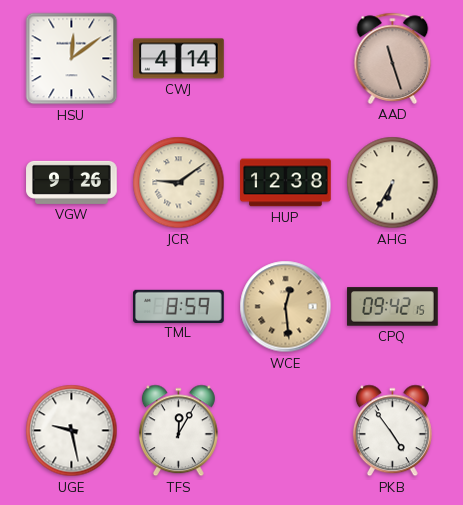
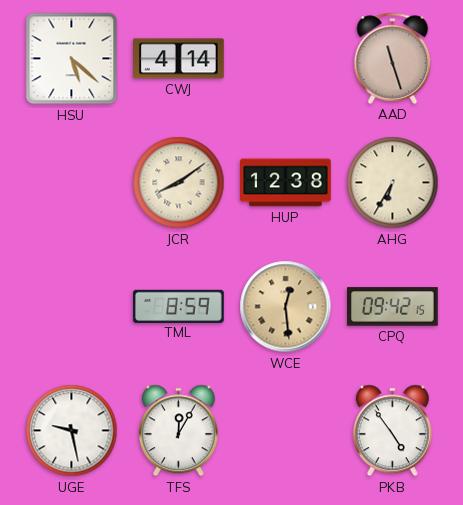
HSU: 12:09 -> 5:22
VGW: 9:26 -> none
JCR: 9:09 -> 8:09
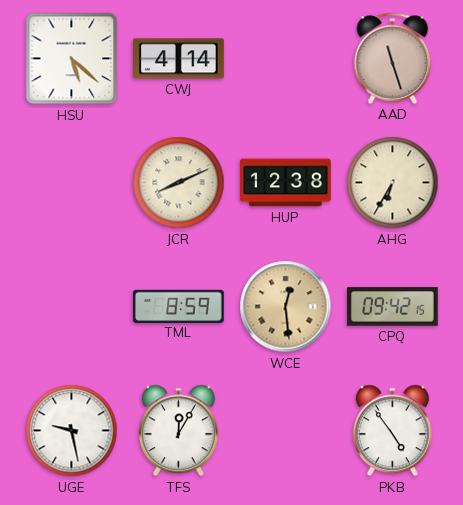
JCR: 8:09 -> 8:11
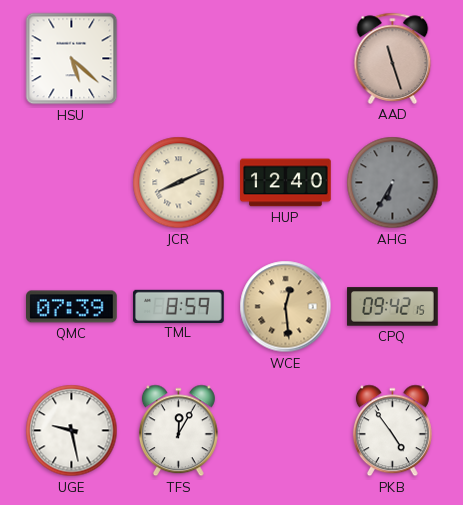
CWJ: 4:14 -> none
HUP: 12:38 -> 12:40
AHG dial: cream -> grey
QMC: none -> 07:39
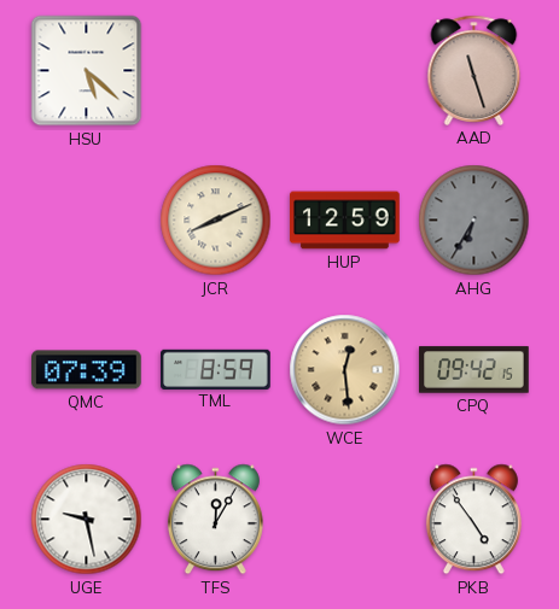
HUP: 12:40 -> 12:59
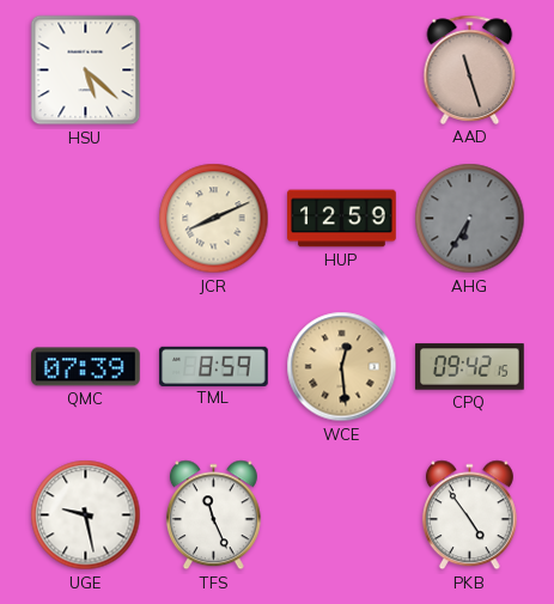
TFS: 12:05 -> 11:26
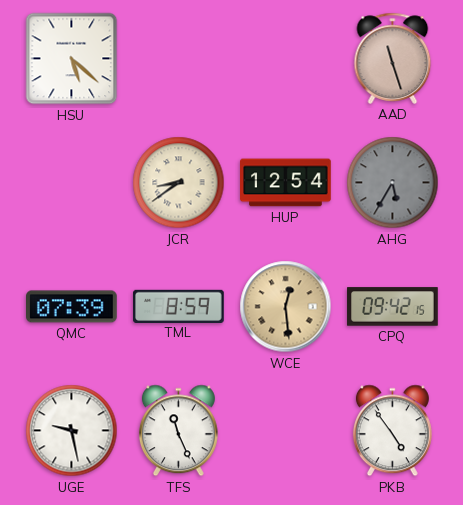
JCR: 8:11 -> 8:39
HUP: 12:59 -> 12:54
AHG: 6:35 -> 5:35
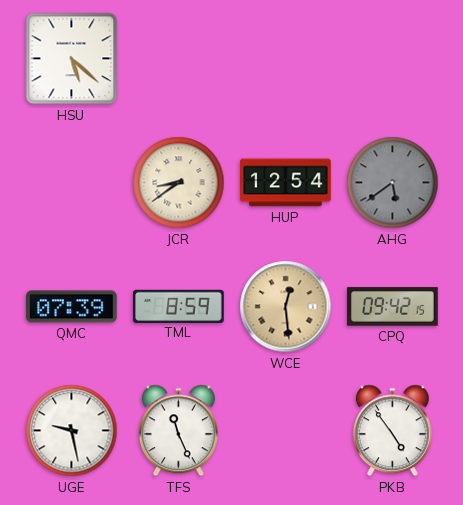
AAD: 11:27 -> none
AHG: 5:35 -> 5:39
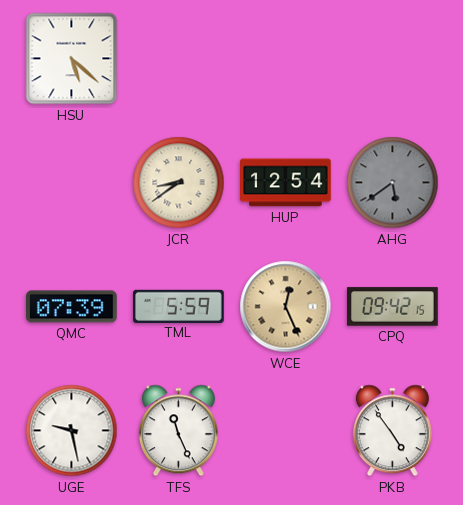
TML: 8:59 -> 5:59
WCE: 12:29 -> 12:26
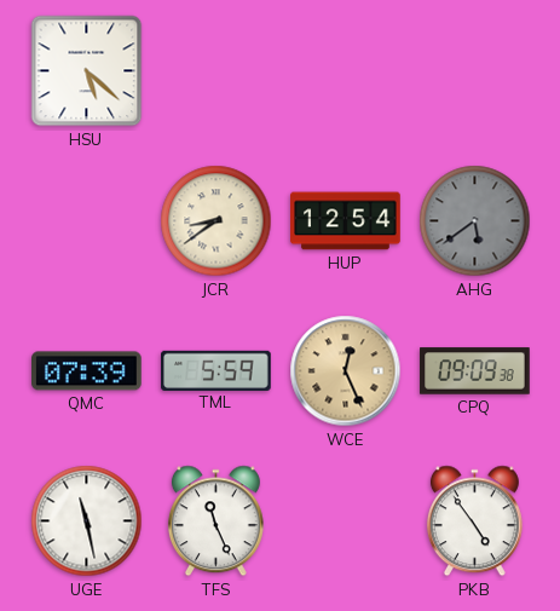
CPQ: 09:42 -> 09:09
UGE: 9:28 -> 11:28
